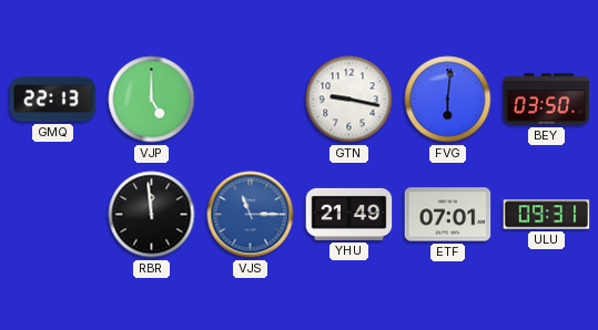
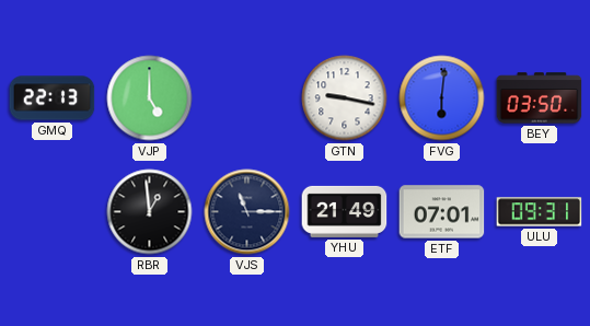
RBR: 11:59 -> 12:59
VJS dial: blue -> navy
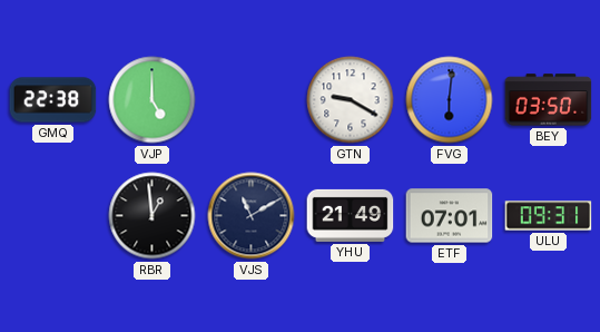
GMQ: 22:13 -> 22:38
GTN: 9:17 -> 9:20
VJS: 11:15 -> 11:10
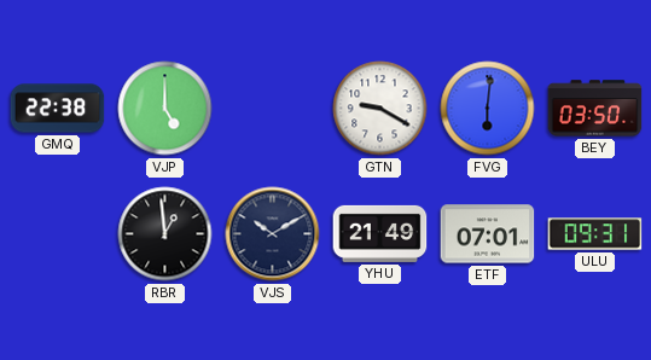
VJS: 11:10 -> 10:10
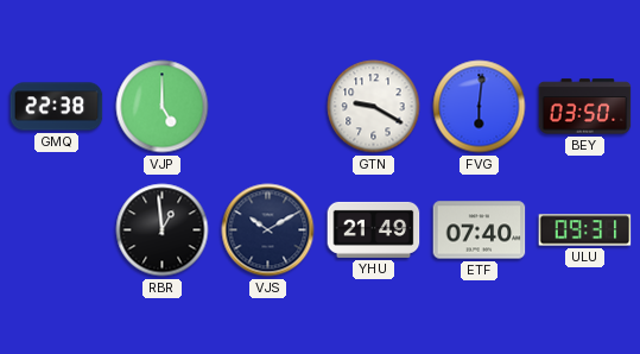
ETF: 07:01 -> 07:40
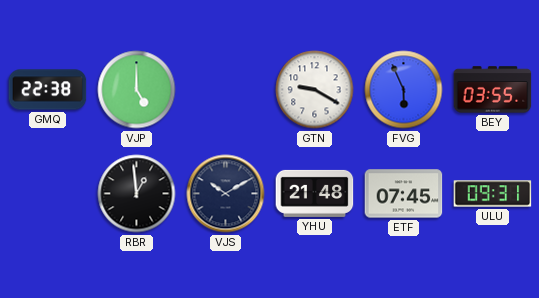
FVG: 6:01 -> 5:56
BEY: 03:50 -> 03:55
YHU: 21:49 -> 21:48
ETF: 07:40 -> 07:45
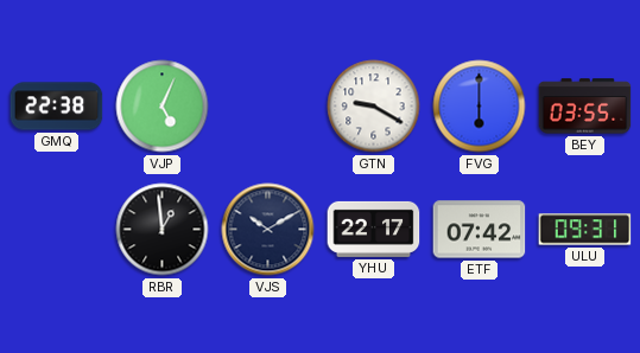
VJP: 5:00 -> 5:04
FVG: 5:56 -> 6:00
YHU: 21:48 -> 22:17
ETF: 07:45 -> 07:42
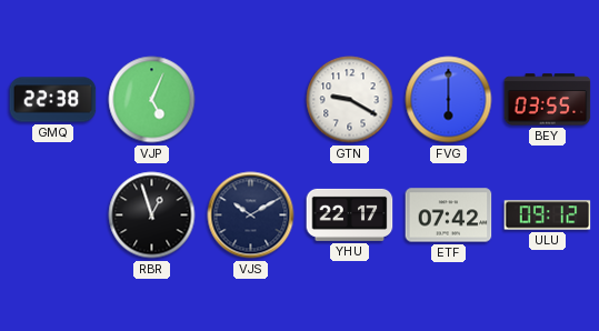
RBR: 12:59 -> 12:57
ULU: 09:31 -> 09:12
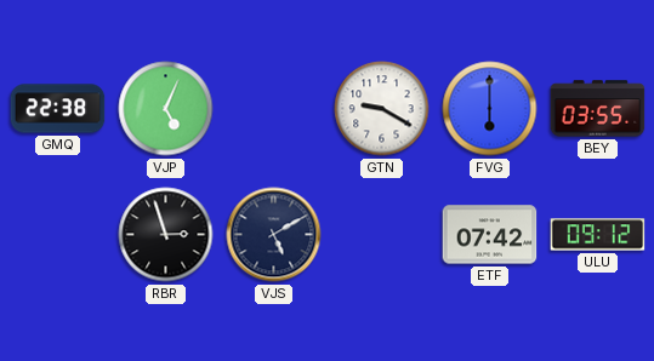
RBR: 12:57 -> 2:57
VJS: 10:10 -> 5:10
YHU: 22:17 -> none
